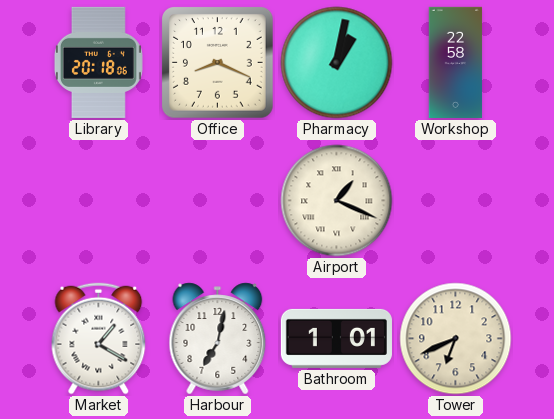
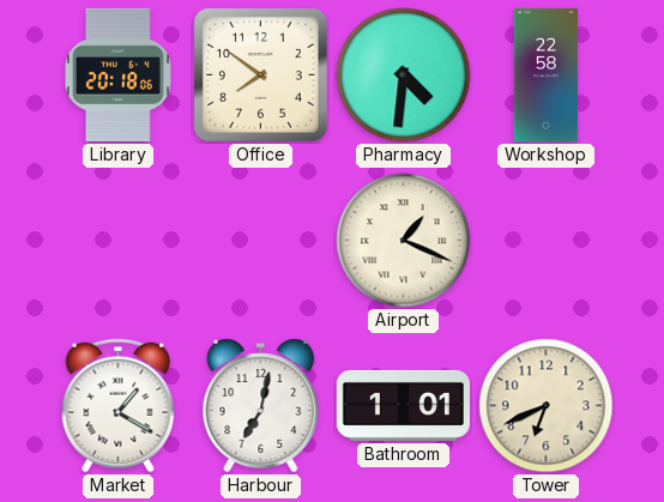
Office: 8:19 -> 7:51
Pharmacy: 1:02 -> 4:31
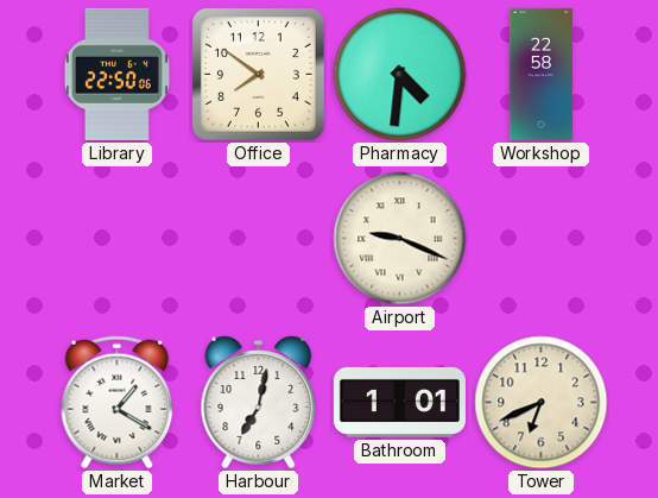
Library: 20:18 -> 22:50
Airport: 1:19 -> 9:19
